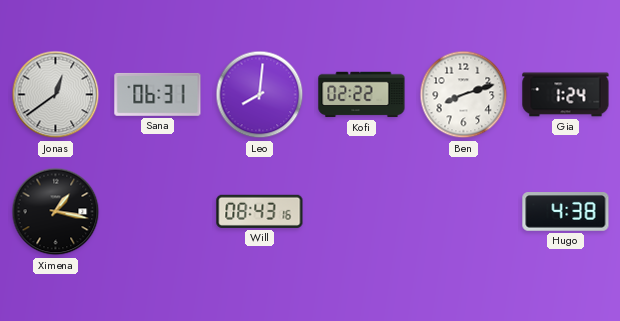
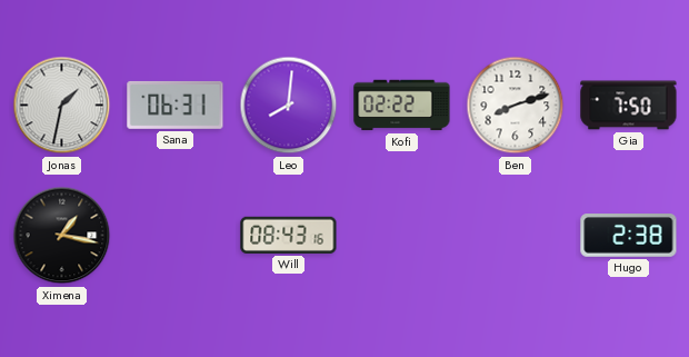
Jonas: 12:39 -> 1:32
Gia: 1:24 -> 7:50
Hugo: 4:38 -> 2:38
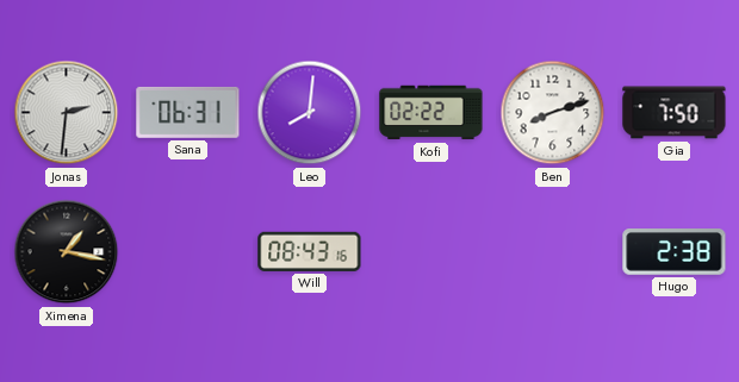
Jonas: 1:32 -> 2:31
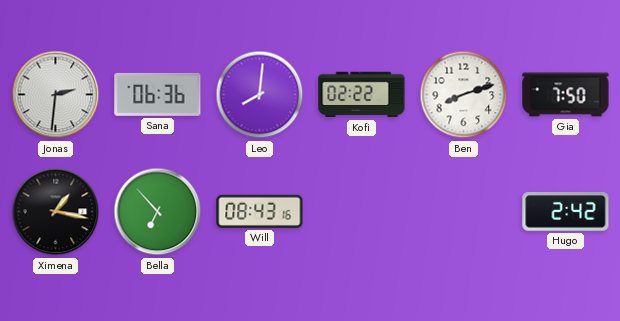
Sana: 06:31 -> 06:36
Bella: none -> 6:53
Hugo: 2:38 -> 2:42
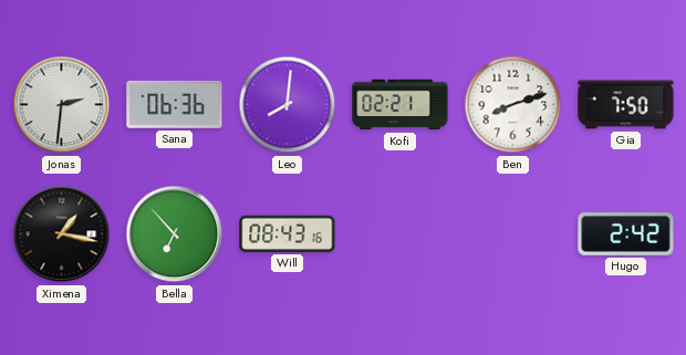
Kofi: 02:22 -> 02:21
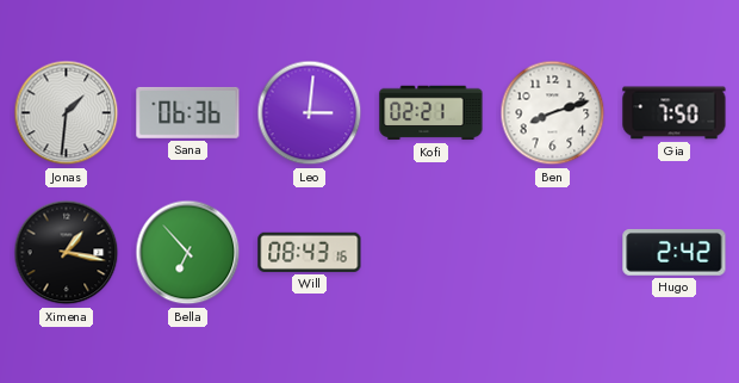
Jonas: 2:31 -> 1:31
Leo: 8:01 -> 3:01
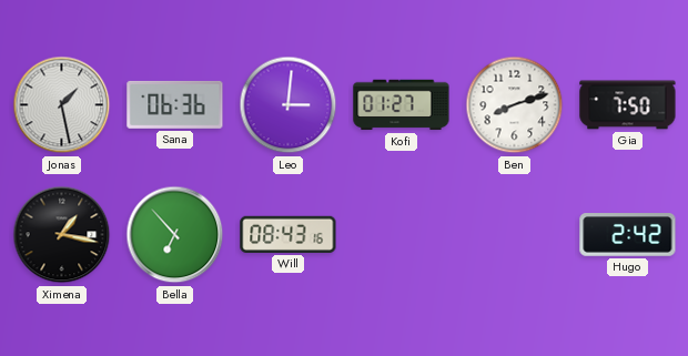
Jonas: 1:31 -> 1:28
Kofi: 02:21 -> 01:27
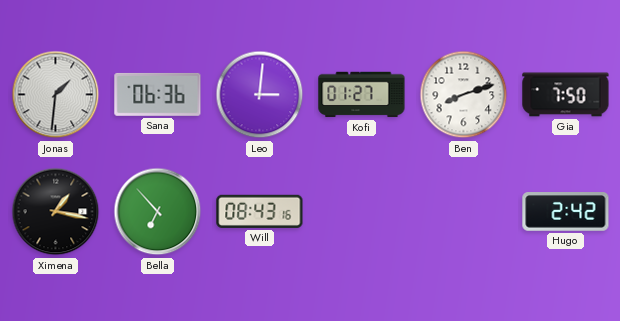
Jonas: 1:28 -> 1:31
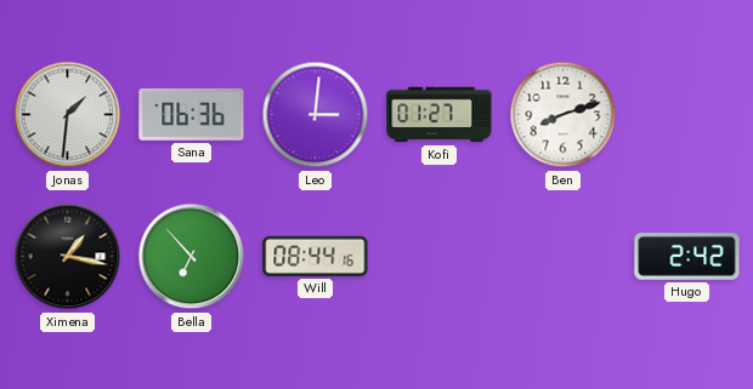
Gia: 7:50 -> none
Will: 08:43 -> 08:44
